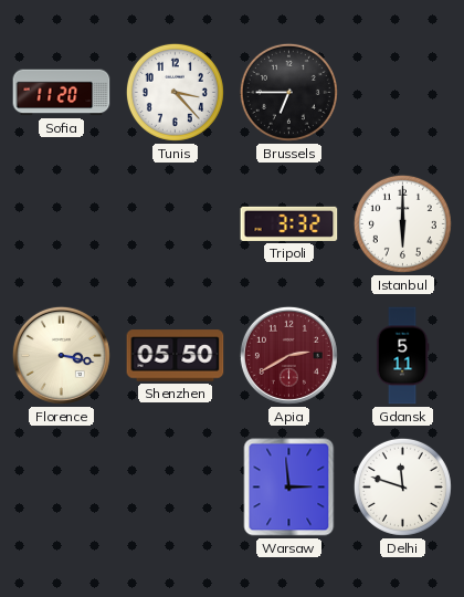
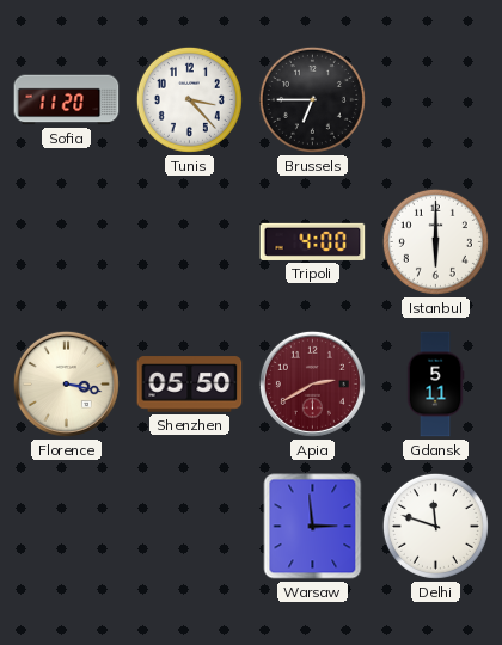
Tripoli: 3:32 -> 4:00
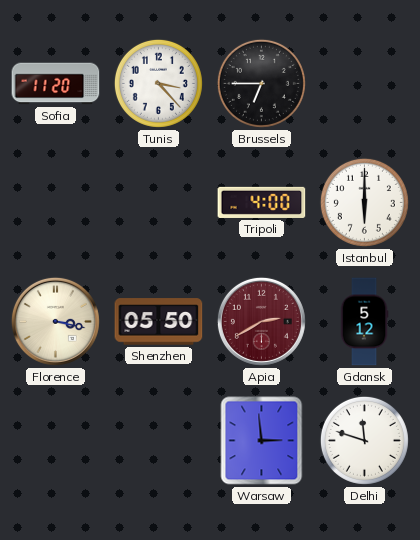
Gdansk: 5:11 -> 5:12
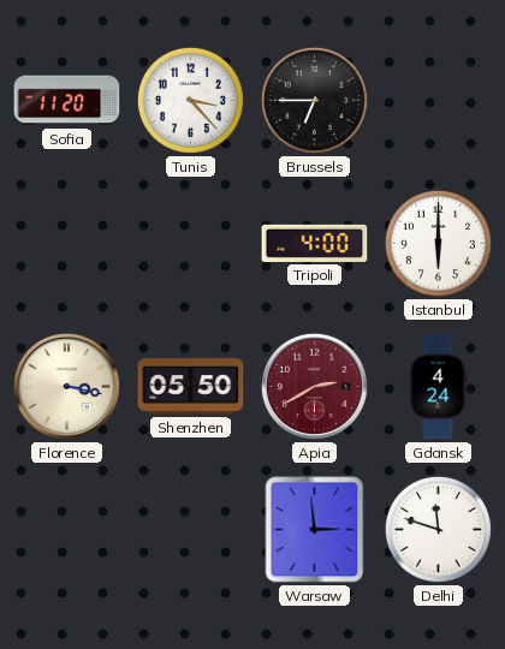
Gdansk: 5:12 -> 4:24
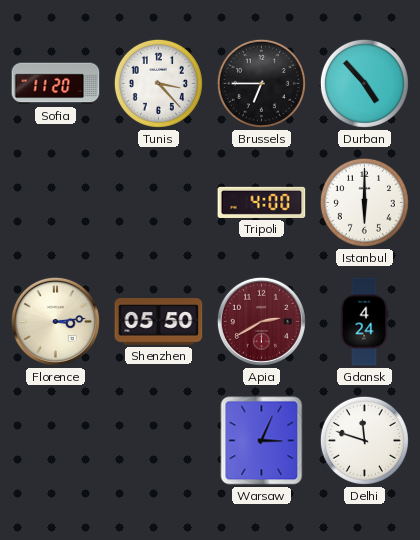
Durban: none -> 4:53
Florence: 3:17 -> 3:14
Warsaw: 2:59 -> 3:04
